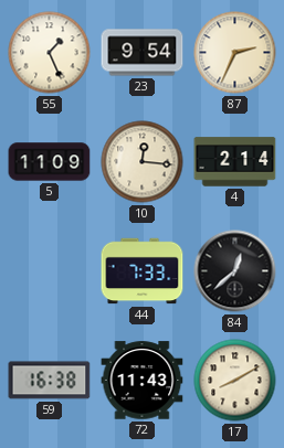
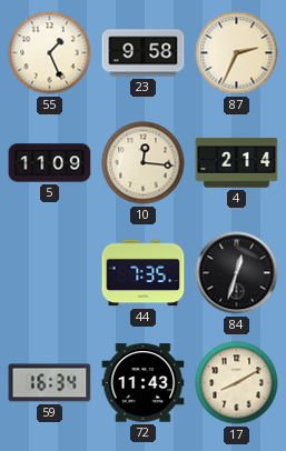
23: 9:54 -> 9:58
44: 7:33 -> 7:35
84: 12:38 -> 12:33
59: 16:38 -> 16:34
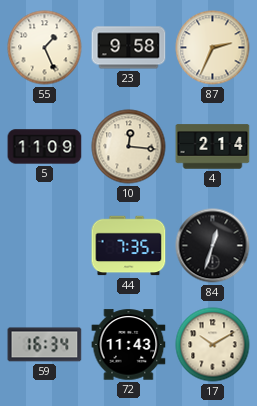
17: 8:10 -> 10:10
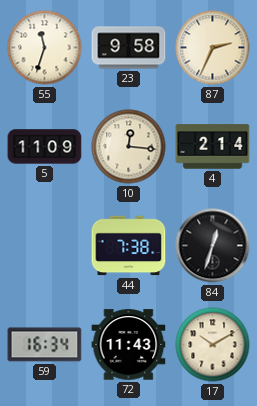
55: 1:26 -> 11:33
44: 7:35 -> 7:38
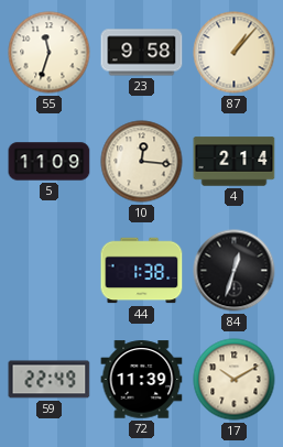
87: 2:34 -> 1:07
44: 7:38 -> 1:38
59: 16:34 -> 22:49
72: 11:43 -> 11:39
